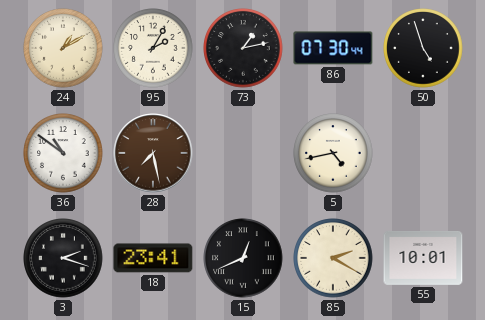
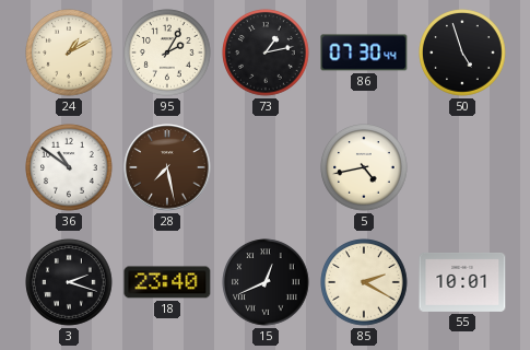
18: 23:41 -> 23:40
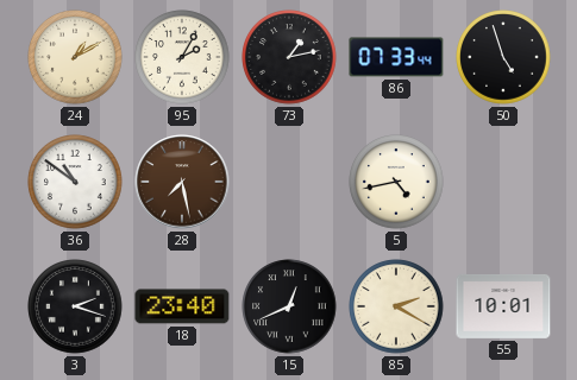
86: 07:30 -> 07:33
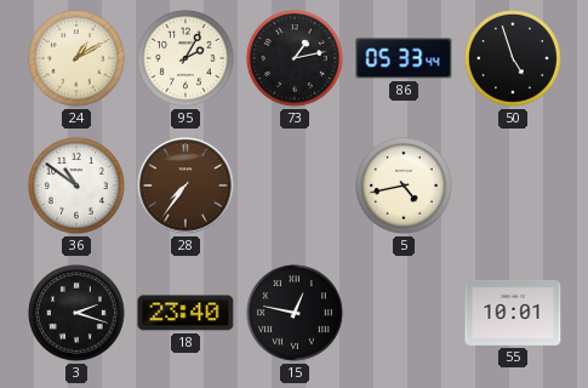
86: 07:33 -> 05:33
28: 7:28 -> 7:36
15: 12:41 -> 12:47
85: 2:20 -> none
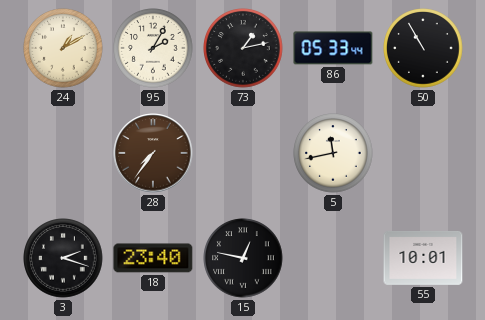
50: 4:57 -> 10:55
36: 10:51 -> none
5: 4:43 -> 11:43
